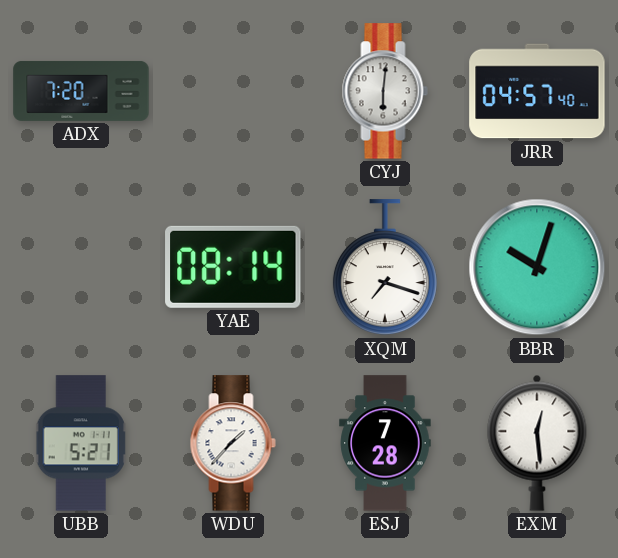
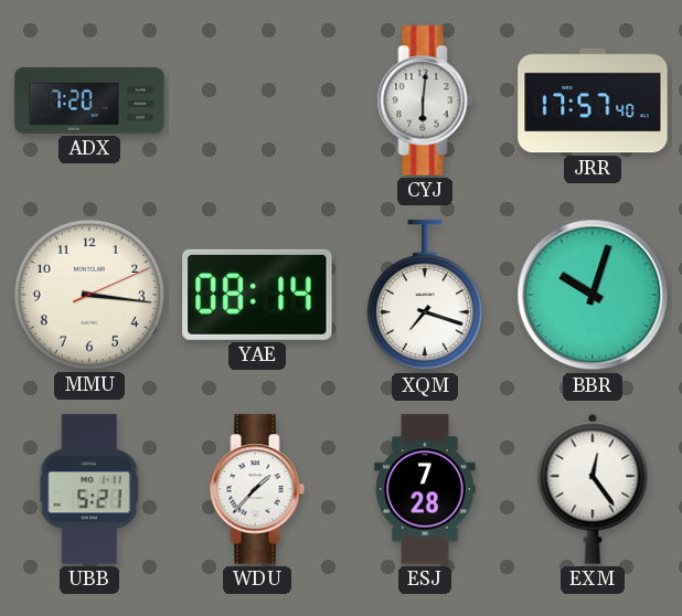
JRR: 04:57 -> 17:57
MMU: none -> 3:16
EXM: 12:29 -> 12:24
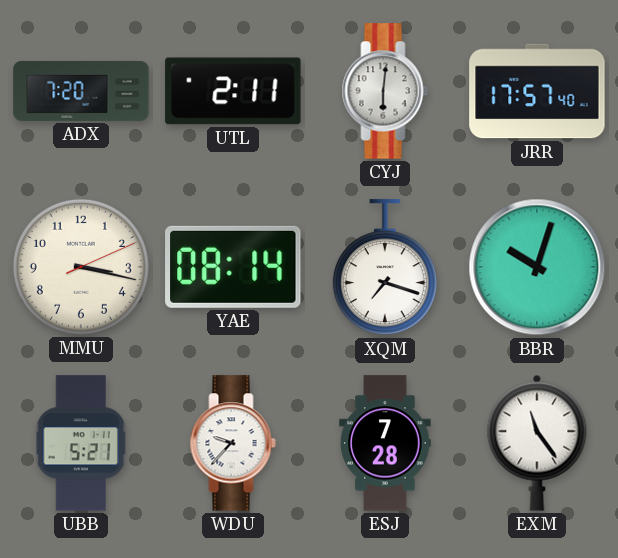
UTL: none -> 2:11
MMU: 3:16 -> 3:17
WDU: 1:37 -> 9:37
EXM: 12:24 -> 11:24
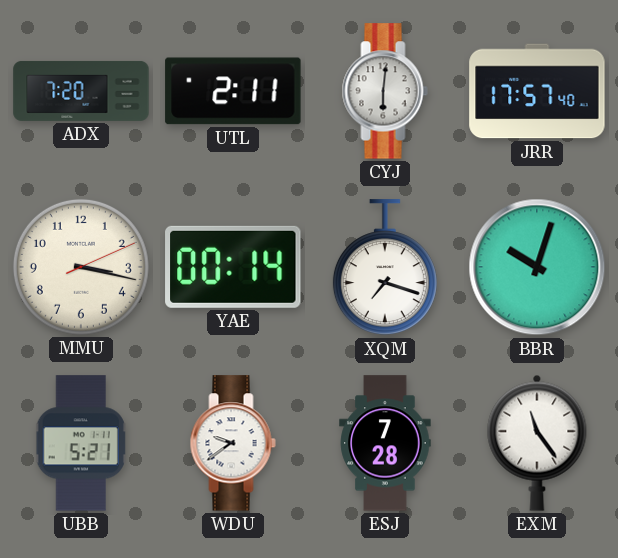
YAE: 08:14 -> 00:14
WDU: 9:37 -> 9:39
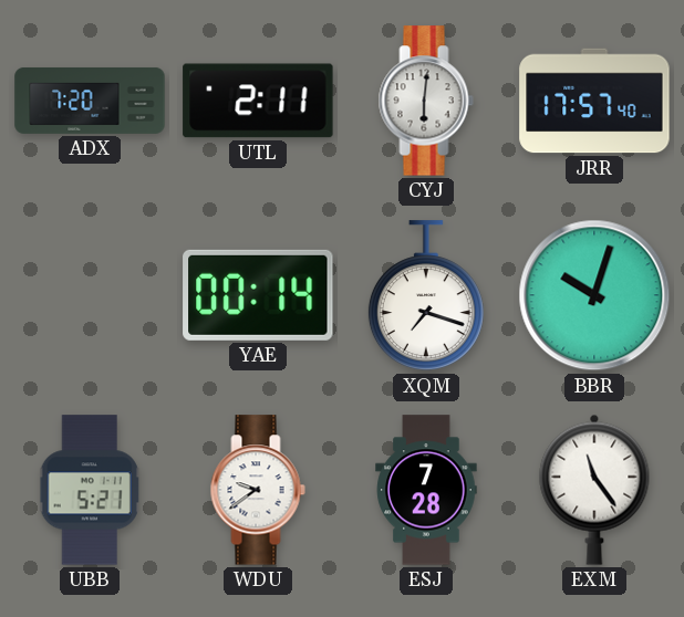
MMU: 3:17 -> none
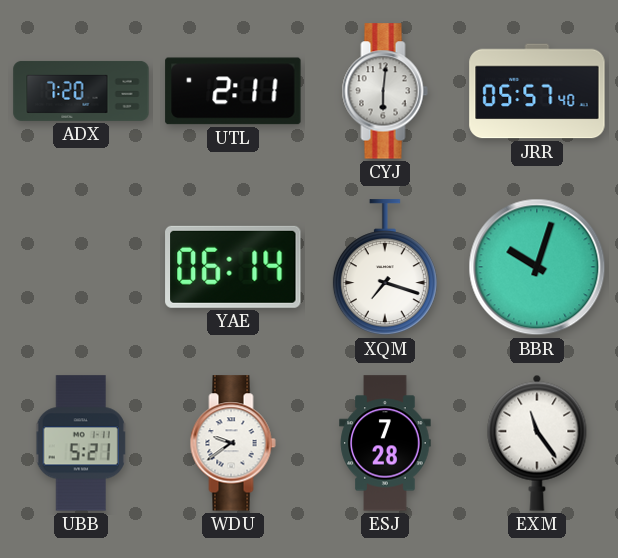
JRR: 17:57 -> 05:57
YAE: 00:14 -> 06:14
